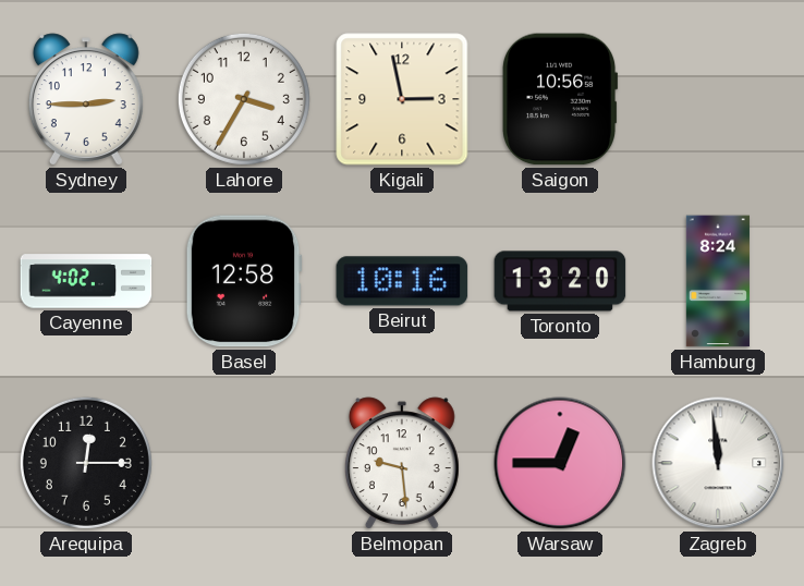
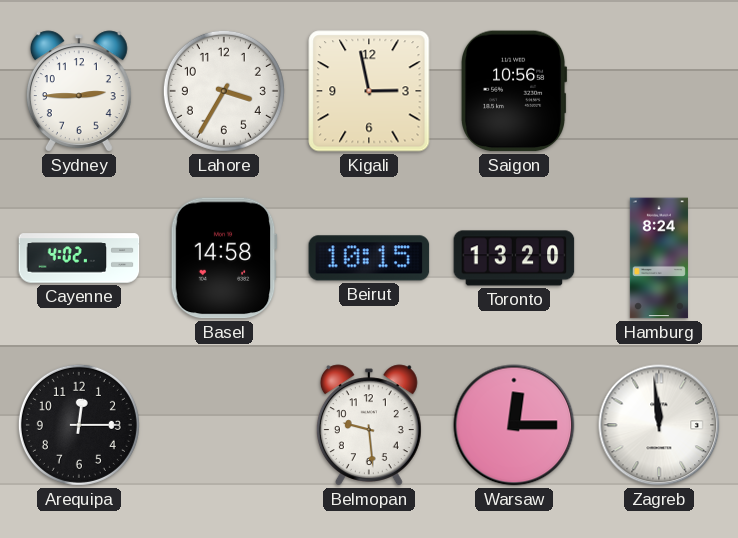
Basel: 12:58 -> 14:58
Beirut: 10:16 -> 10:15
Warsaw: 12:45 -> 12:15
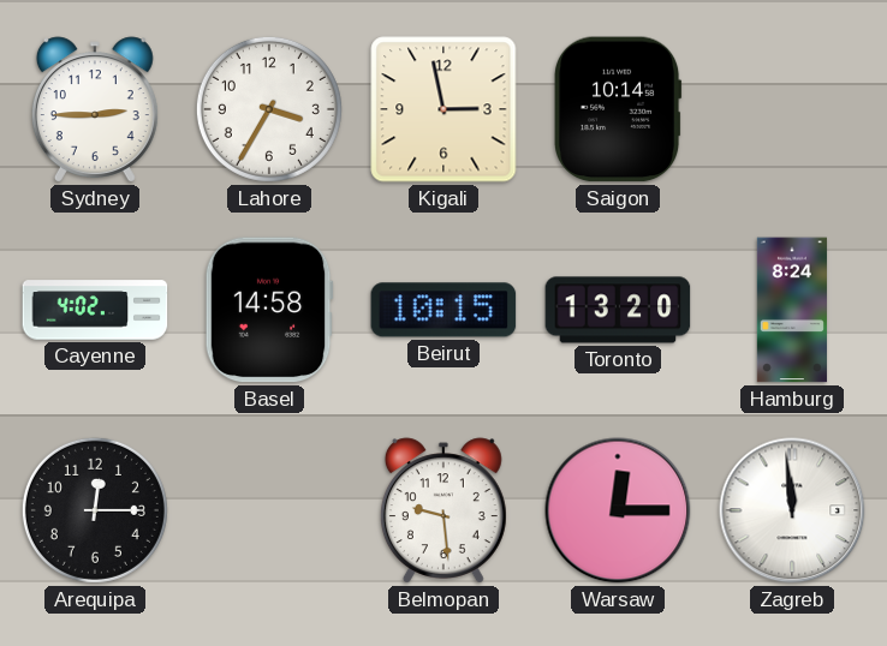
Saigon: 10:56 -> 10:14
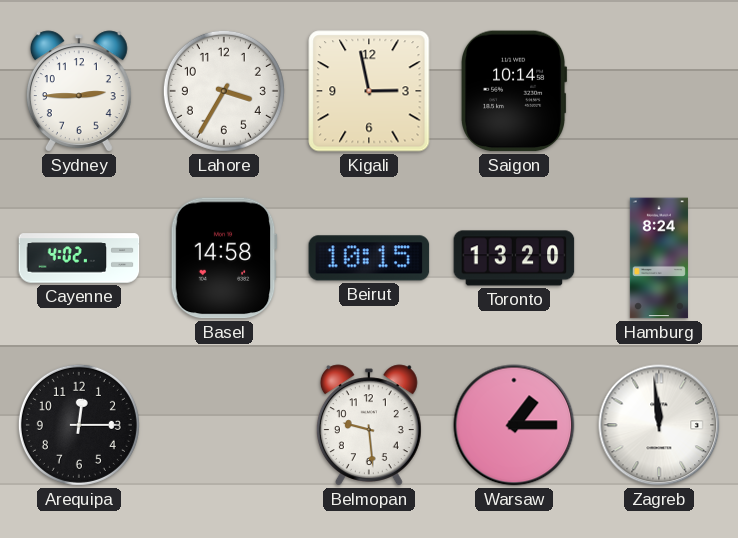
Warsaw: 12:15 -> 1:15
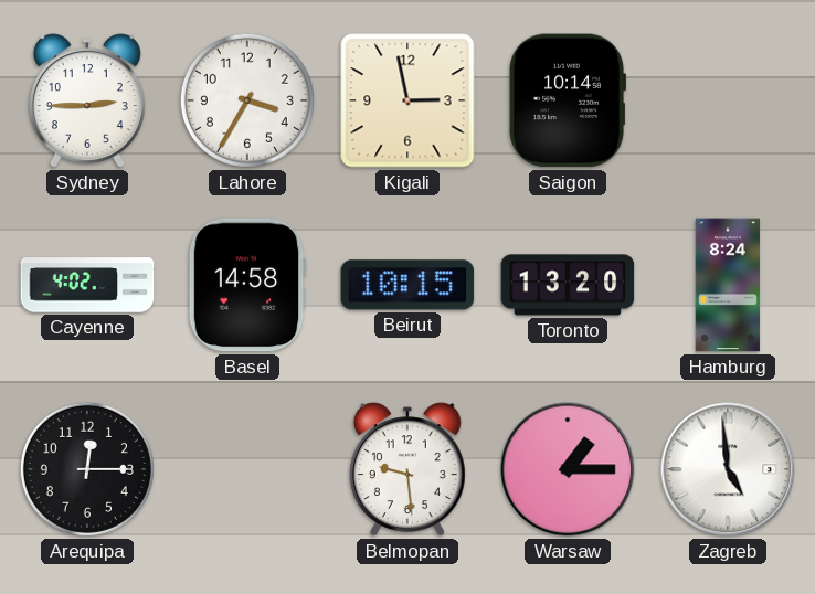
Zagreb: 11:59 -> 4:59
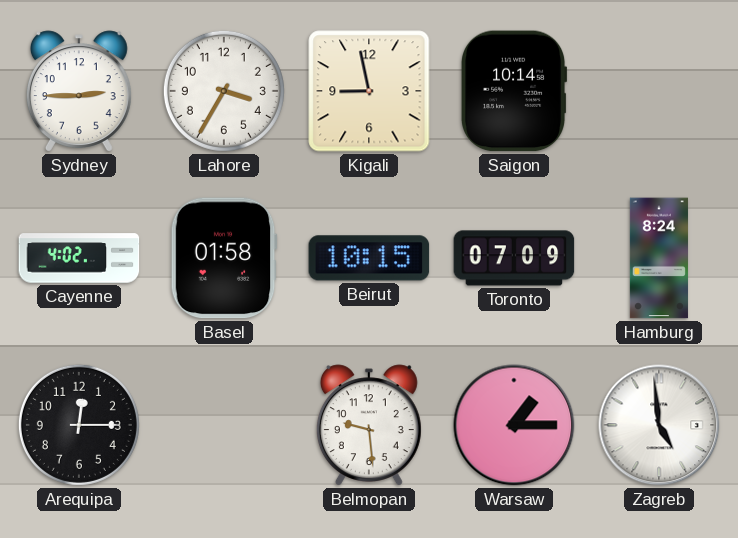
Kigali: 2:58 -> 8:58
Basel: 14:58 -> 01:58
Toronto: 13:20 -> 07:09
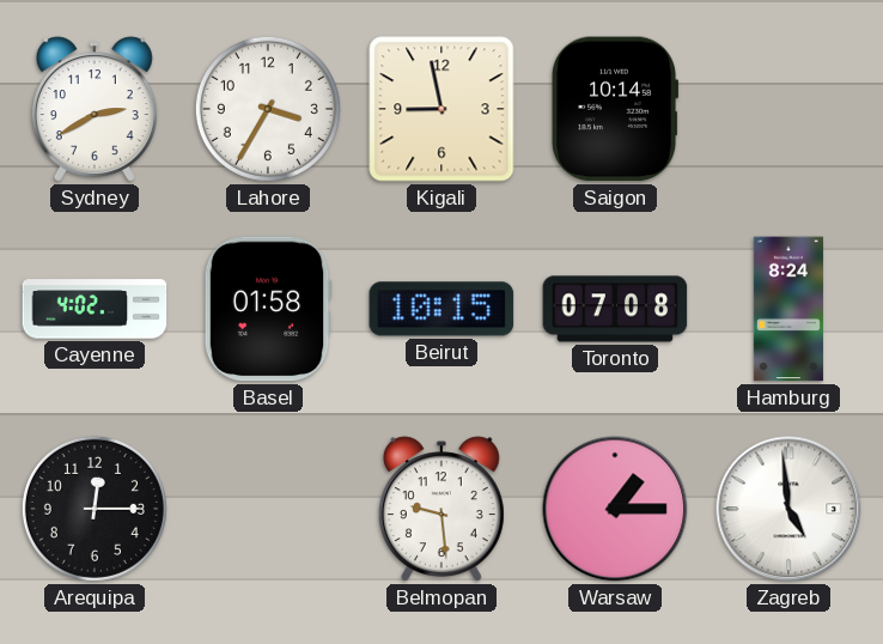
Sydney: 2:45 -> 2:40
Toronto: 07:09 -> 07:08
